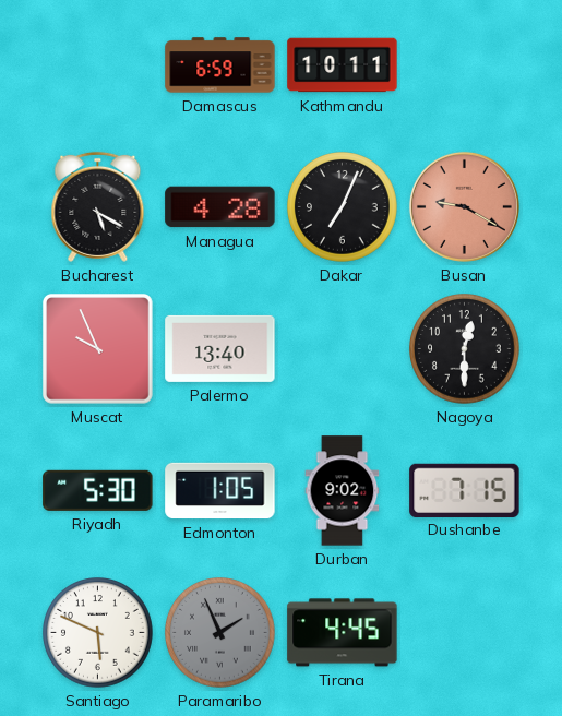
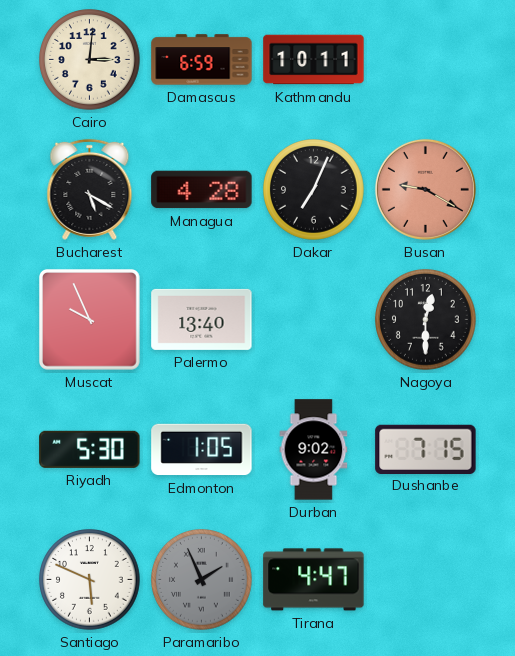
Cairo: none -> 3:01
Tirana: 4:45 -> 4:47
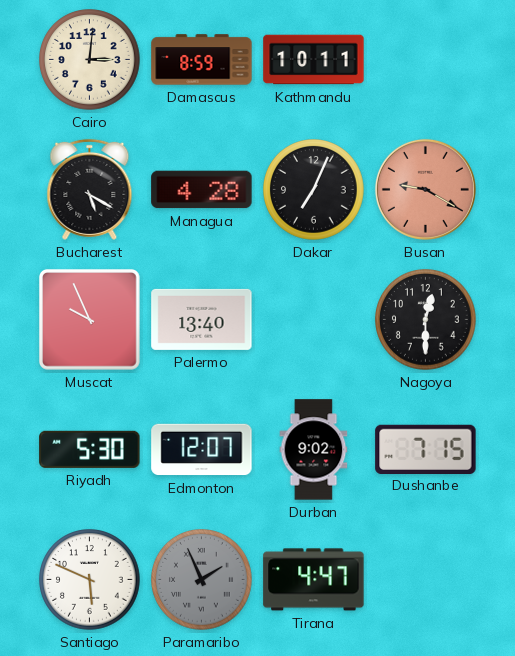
Damascus: 6:59 -> 8:59
Edmonton: 1:05 -> 12:07
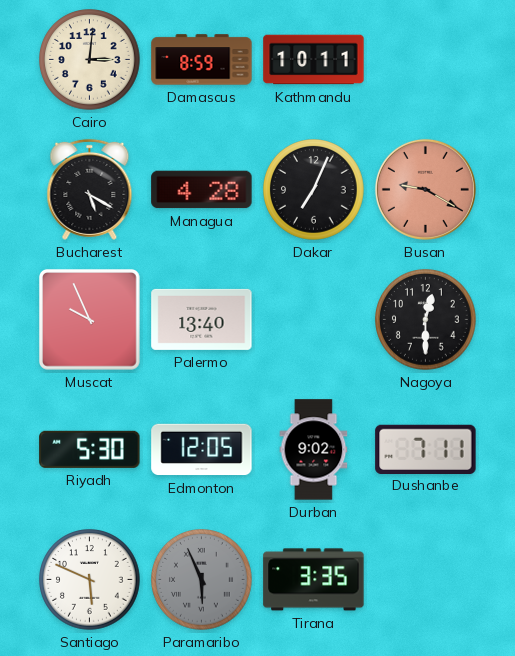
Edmonton: 12:07 -> 12:05
Dushanbe: 7:15 -> 7:11
Paramaribo: 1:56 -> 5:56
Tirana: 4:47 -> 3:35
